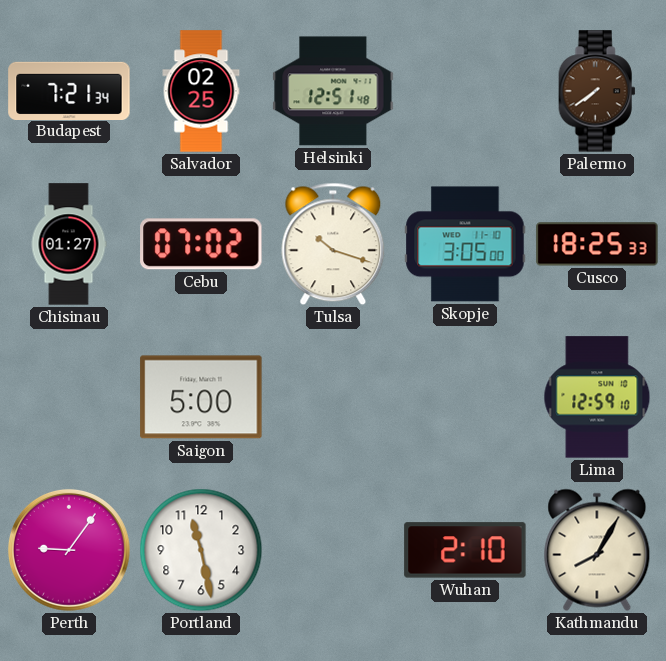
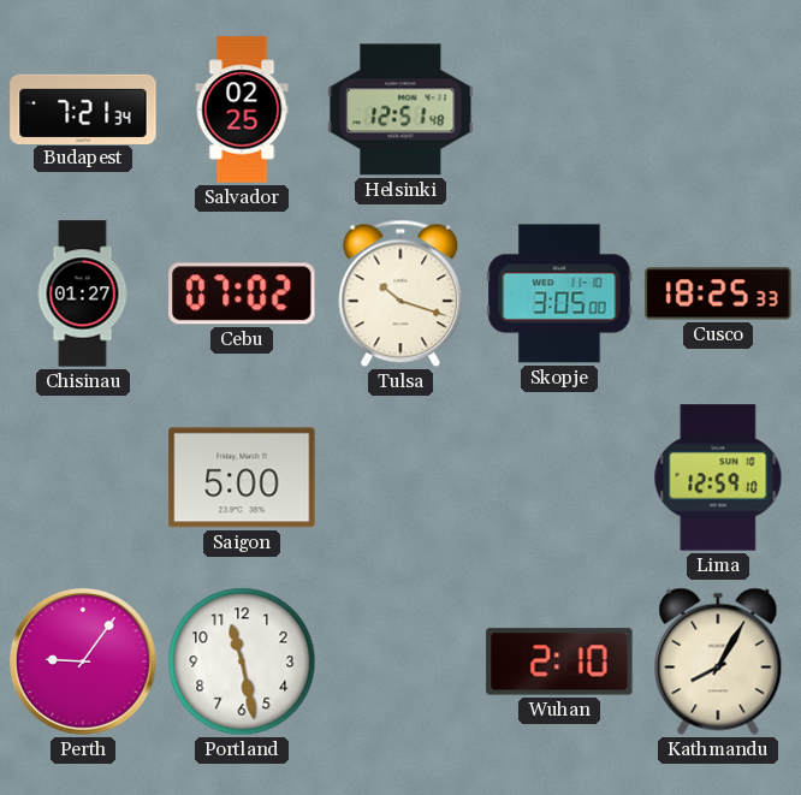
Palermo: 7:39 -> none
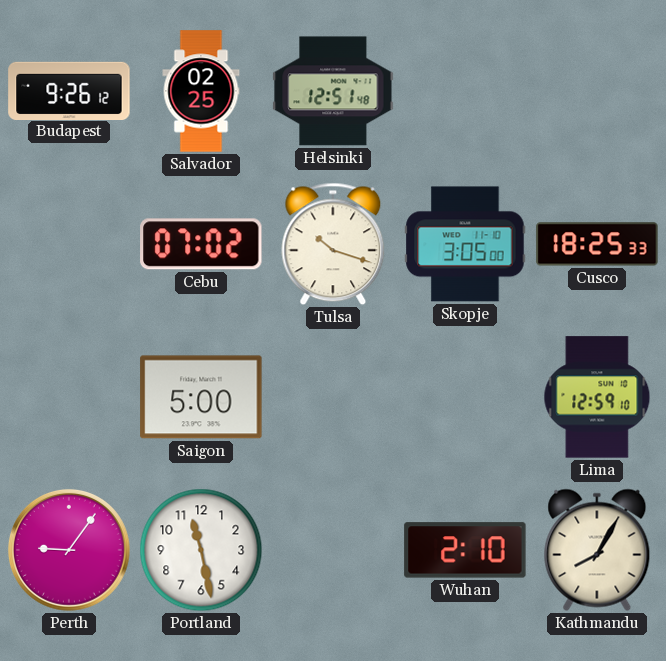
Budapest: 7:21 -> 9:26
Chisinau: 01:27 -> none
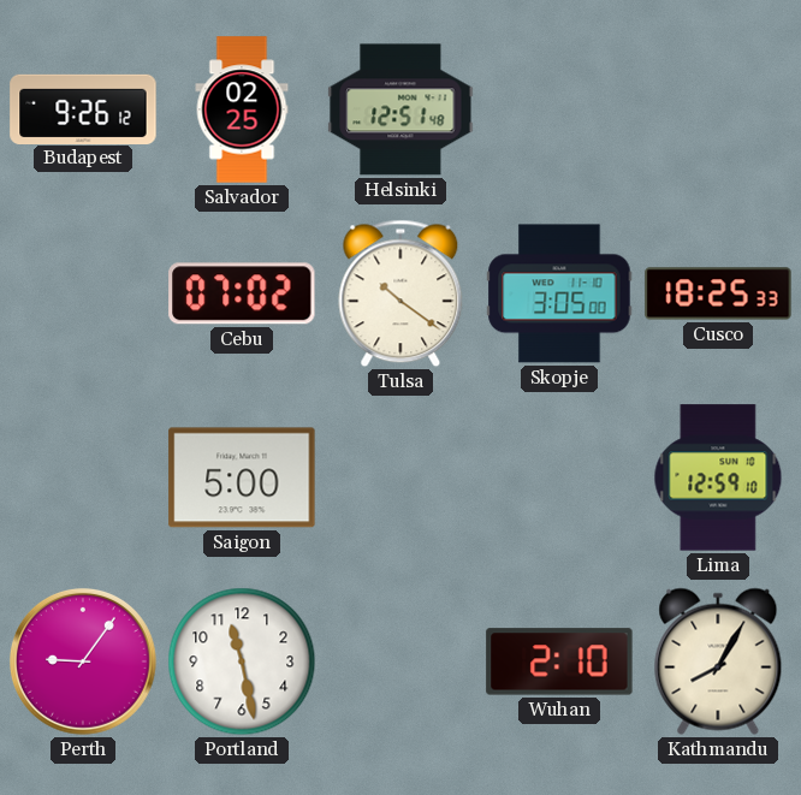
Tulsa: 10:18 -> 10:21
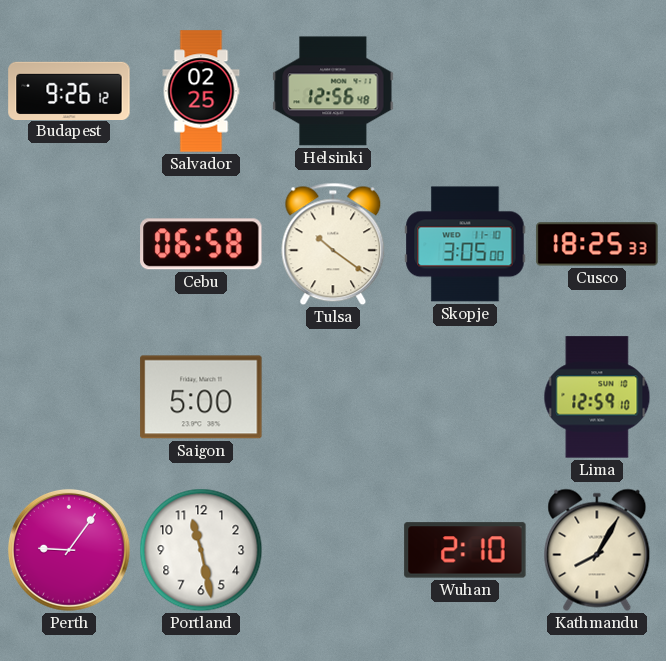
Helsinki: 12:51 -> 12:56
Cebu: 07:02 -> 06:58
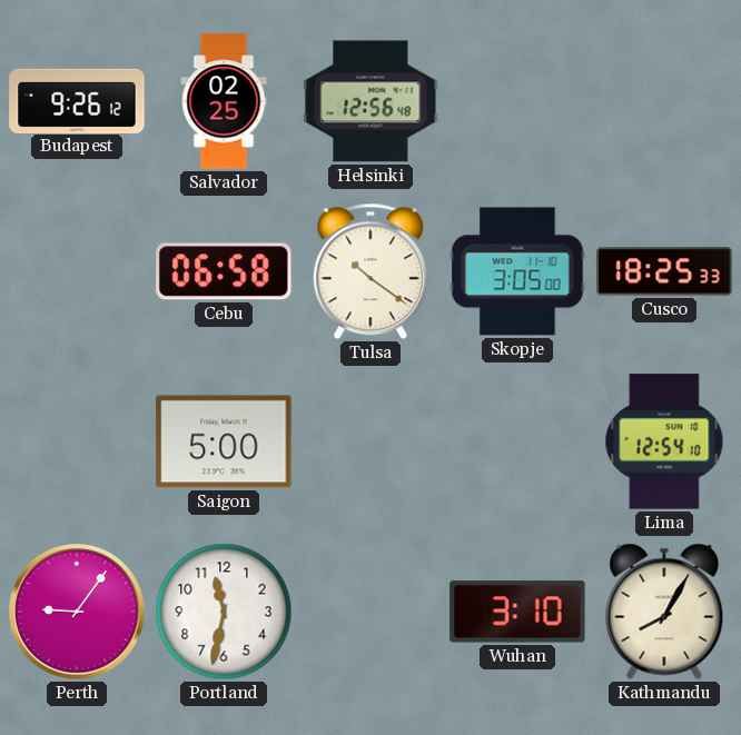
Lima: 12:59 -> 12:54
Portland: 11:28 -> 11:32
Wuhan: 2:10 -> 3:10
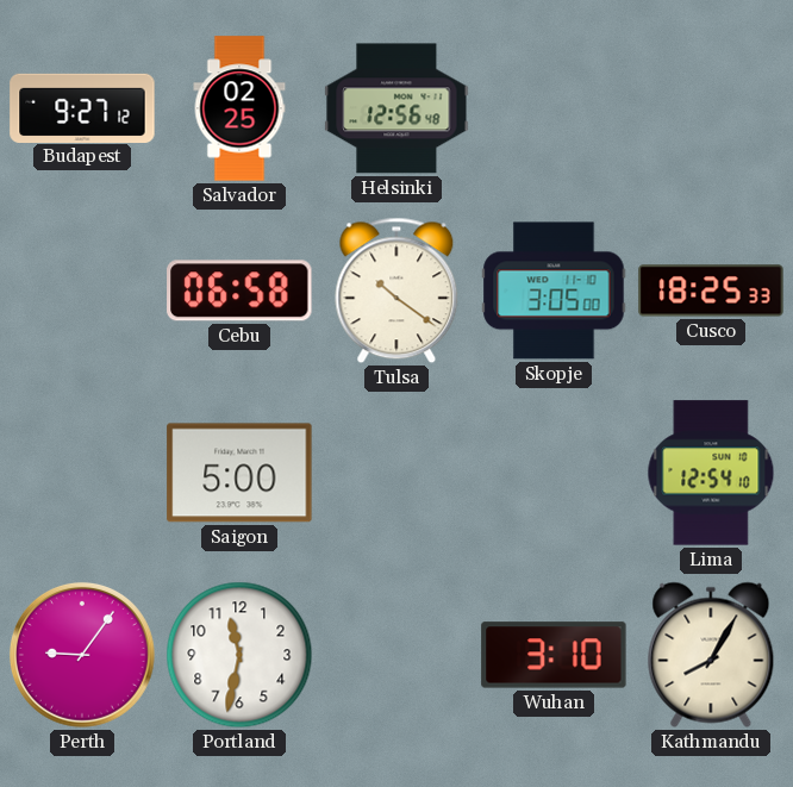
Budapest: 9:26 -> 9:27
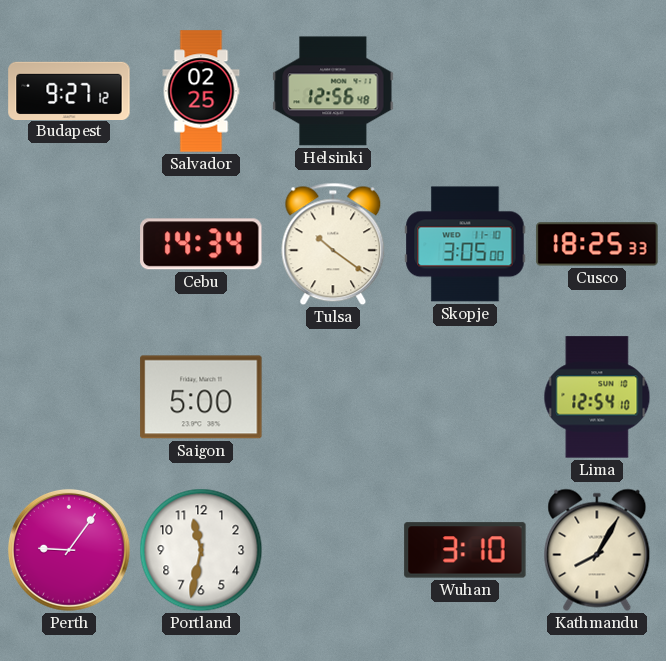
Cebu: 06:58 -> 14:34
